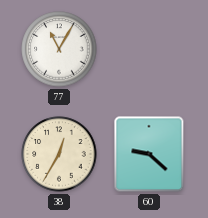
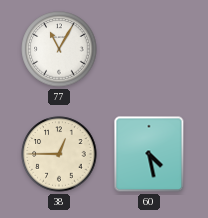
38: 12:35 -> 12:45
60: 9:22 -> 4:28
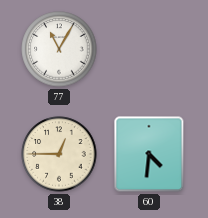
60: 4:28 -> 4:31
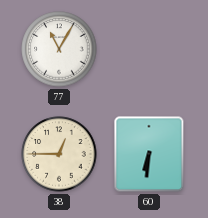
60: 4:31 -> 6:31
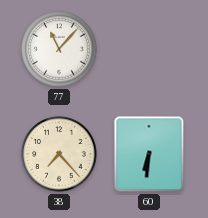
77: 11:05 -> 11:07
38: 12:45 -> 7:23
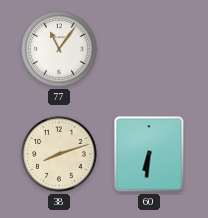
77: 11:07 -> 11:06
38: 7:23 -> 8:12
